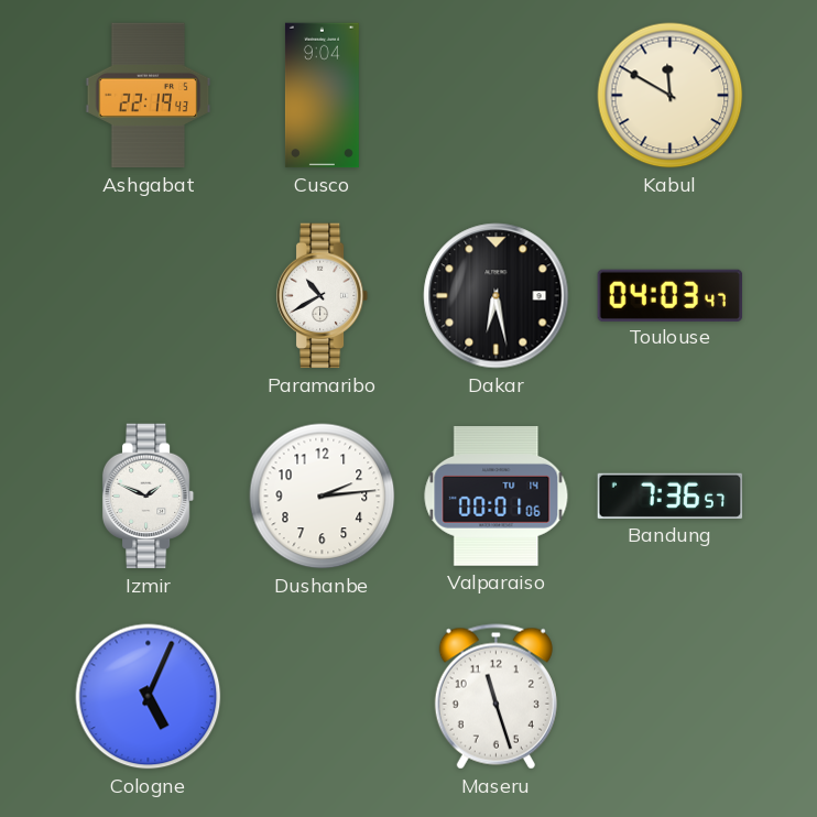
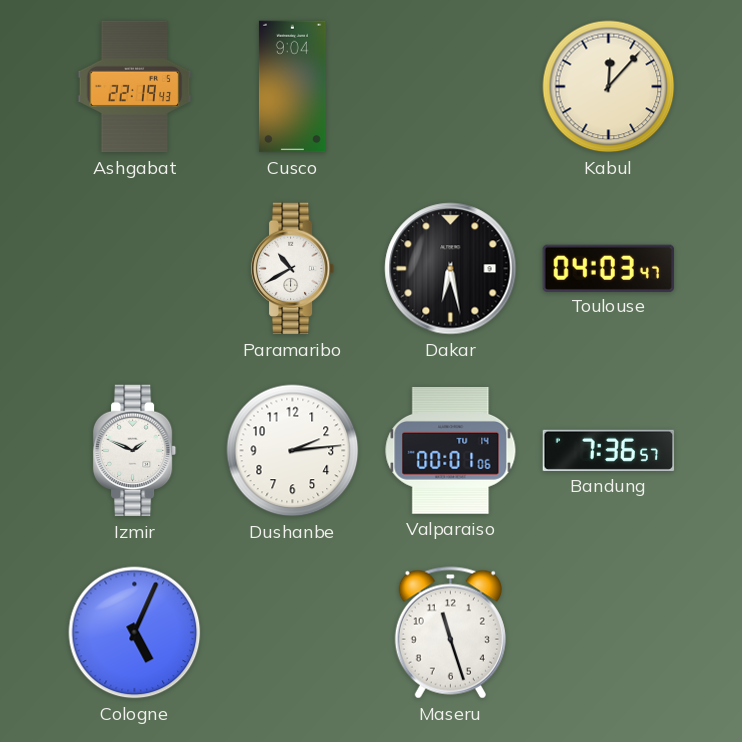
Kabul: 11:50 -> 12:07
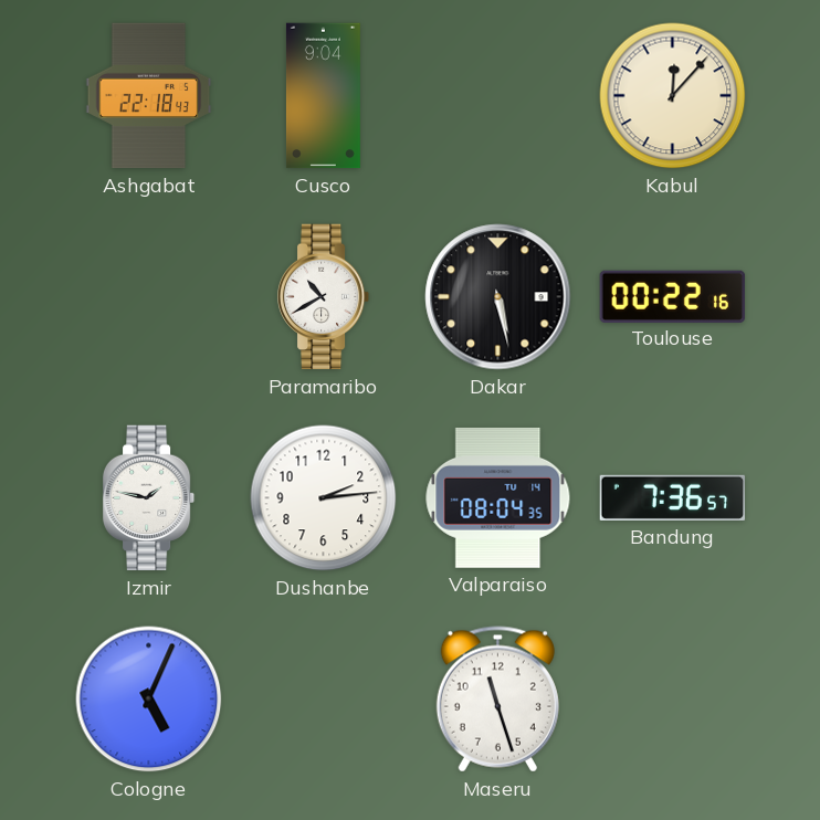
Ashgabat: 22:19 -> 22:18
Dakar: 6:28 -> 5:28
Toulouse: 04:03 -> 00:22
Izmir: 1:49 -> 1:47
Valparaiso: 00:01 -> 08:04
